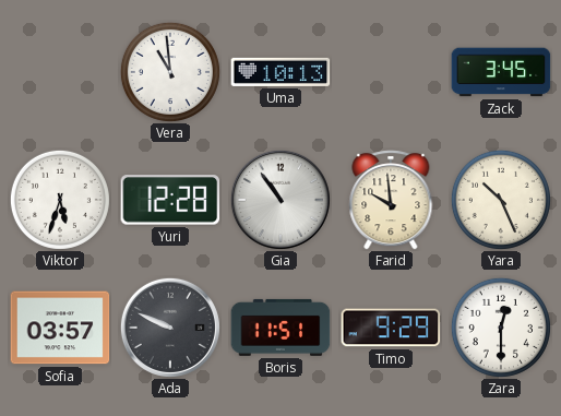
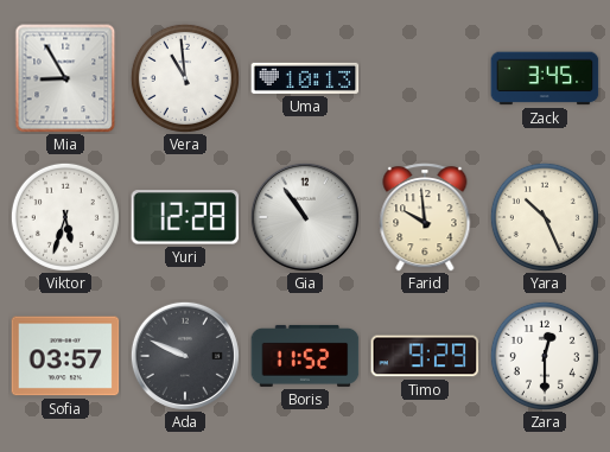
Mia: none -> 8:55
Boris: 11:51 -> 11:52
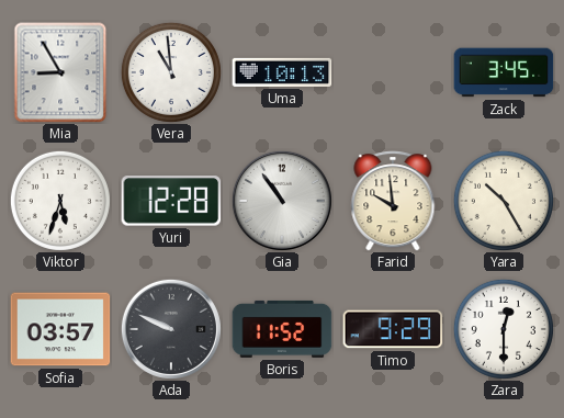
Yara: 10:26 -> 10:25
